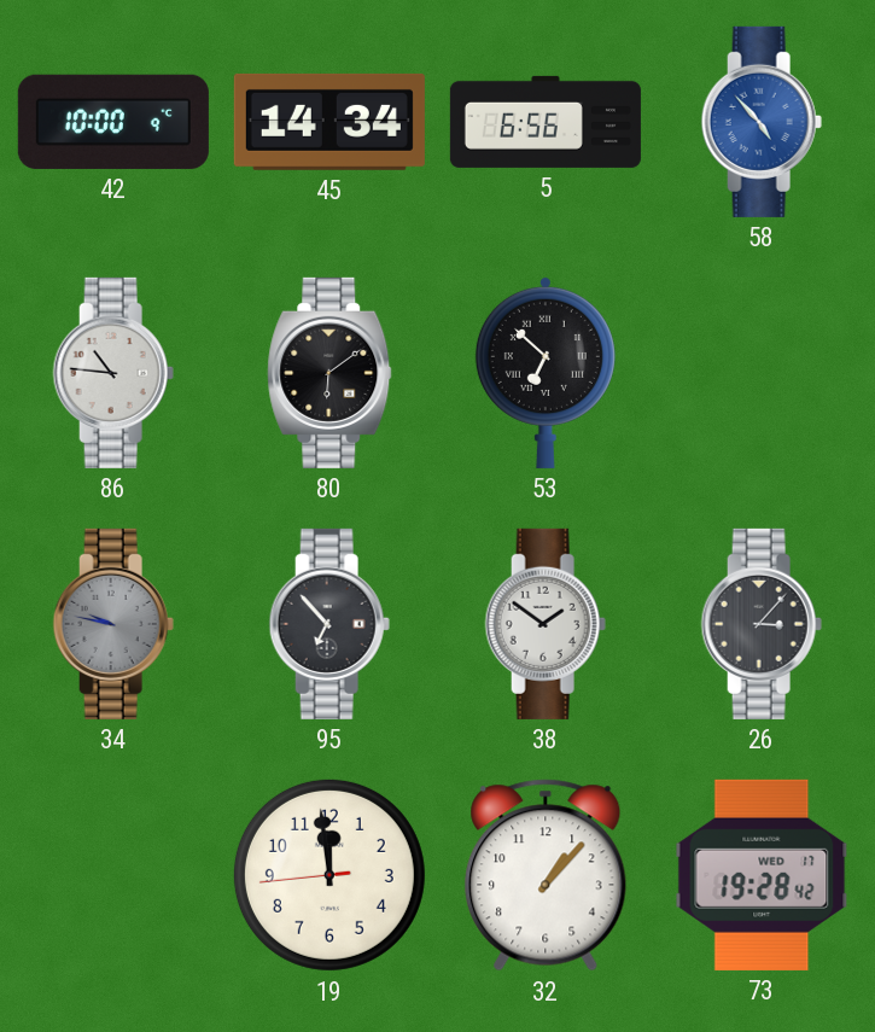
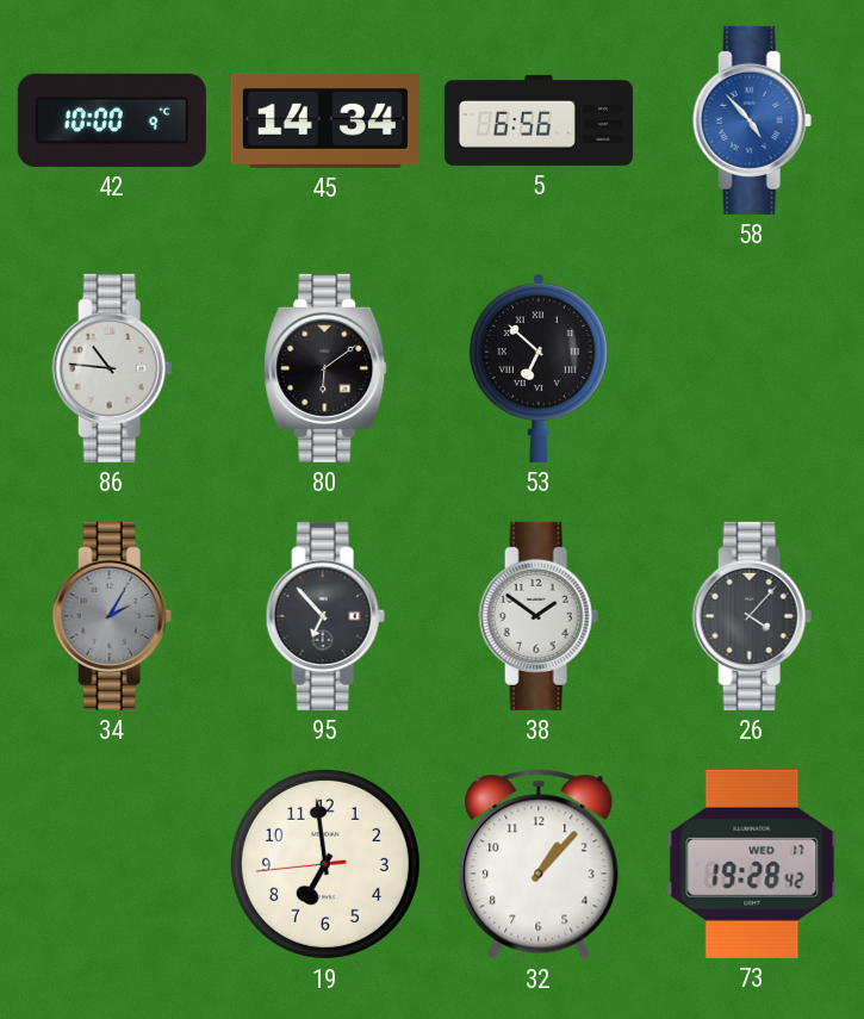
34: 9:47 -> 2:05
26: 3:07 -> 4:07
19: 11:58 -> 6:58
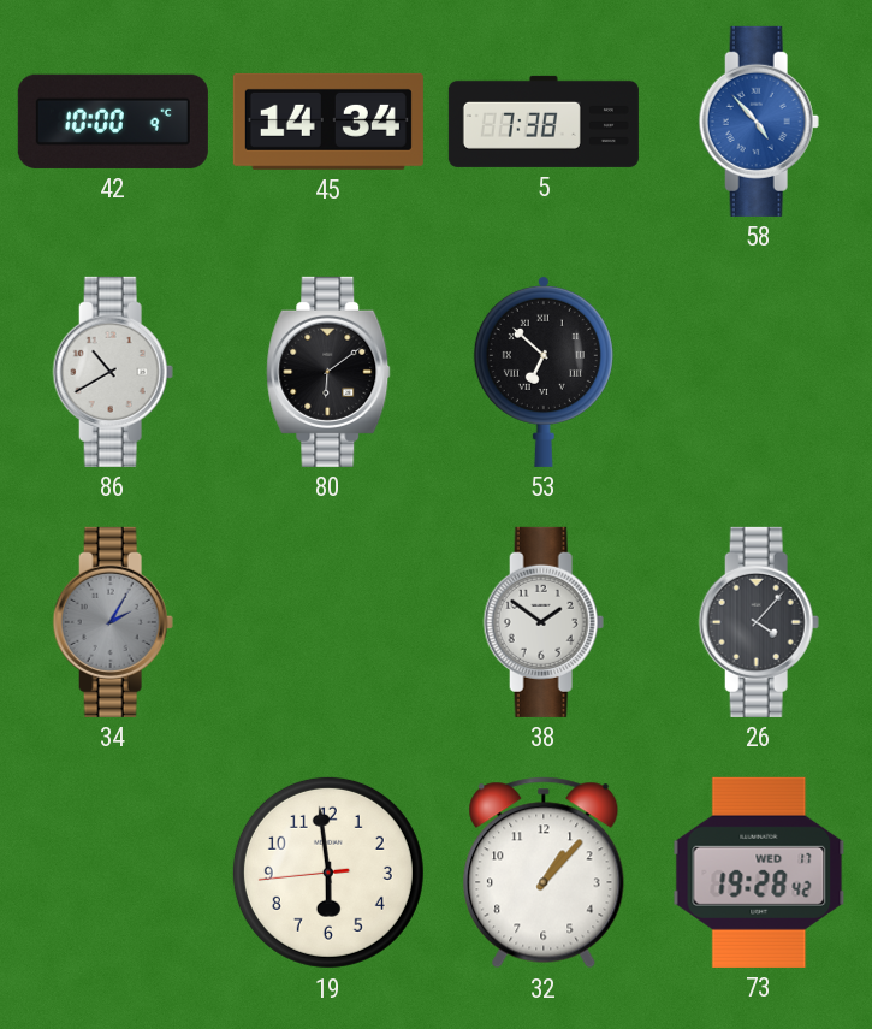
5: 6:56 -> 7:38
86: 10:46 -> 10:40
95: 6:53 -> none
19: 6:58 -> 5:58
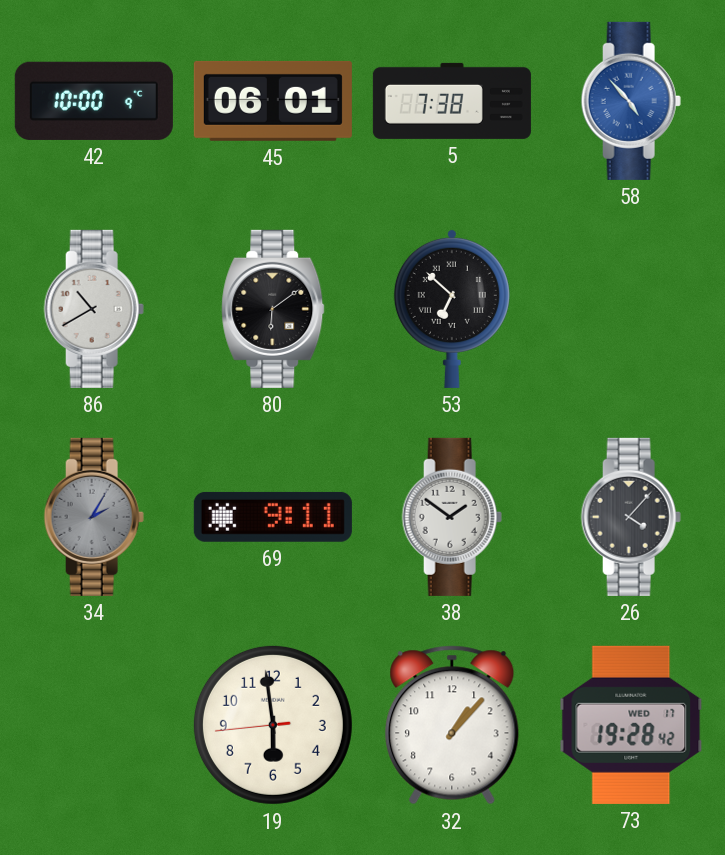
45: 14:34 -> 06:01
69: none -> 9:11
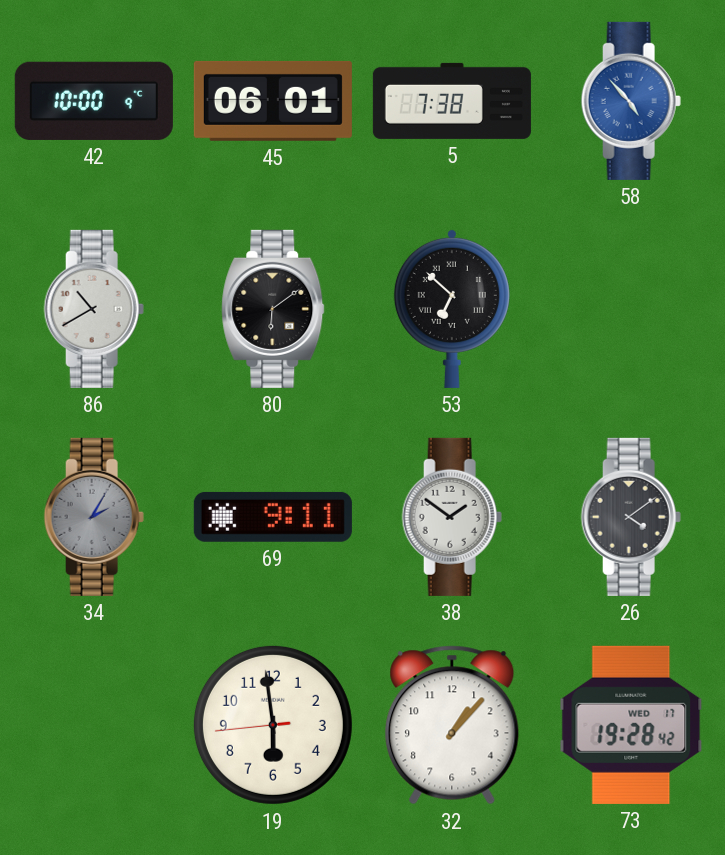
26: 4:07 -> 4:09
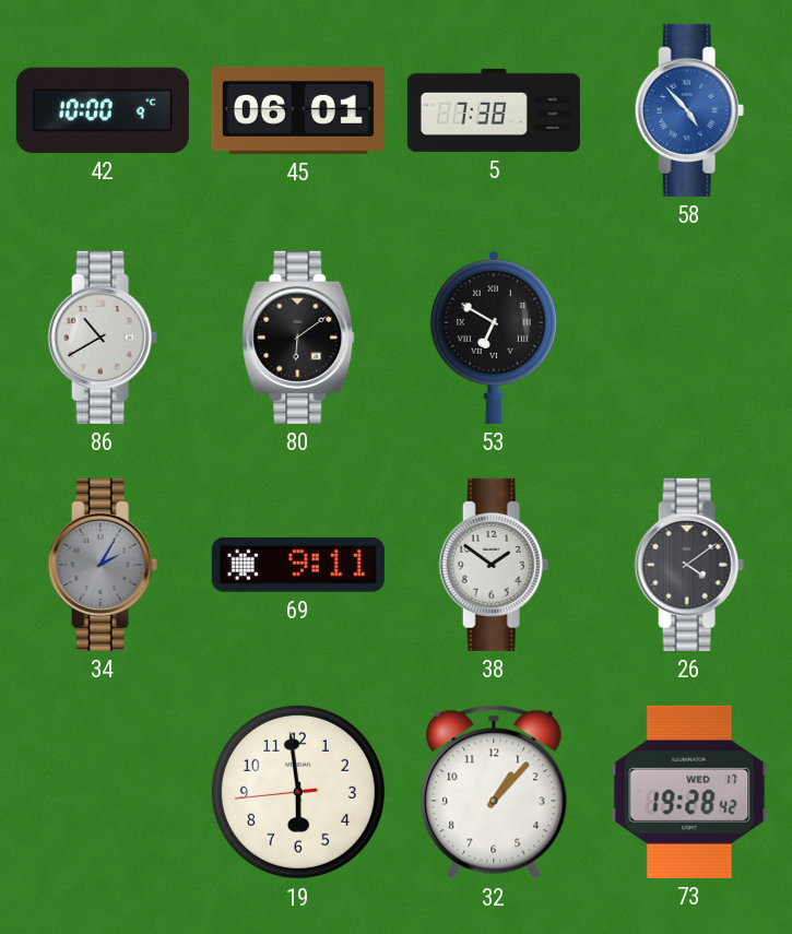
53: 6:52 -> 6:50
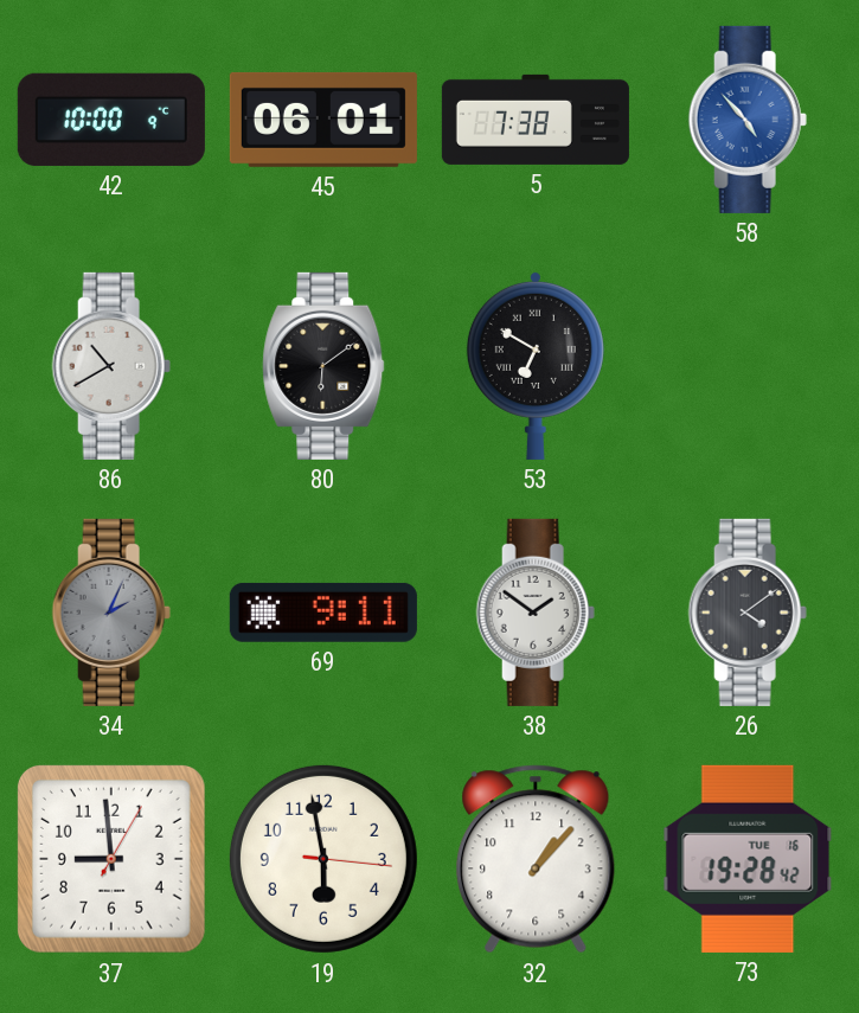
34: 2:05 -> 2:04
37: none -> 8:59
19: 5:58:44 -> 5:58:16
73 date: WED 17 -> TUE 16
